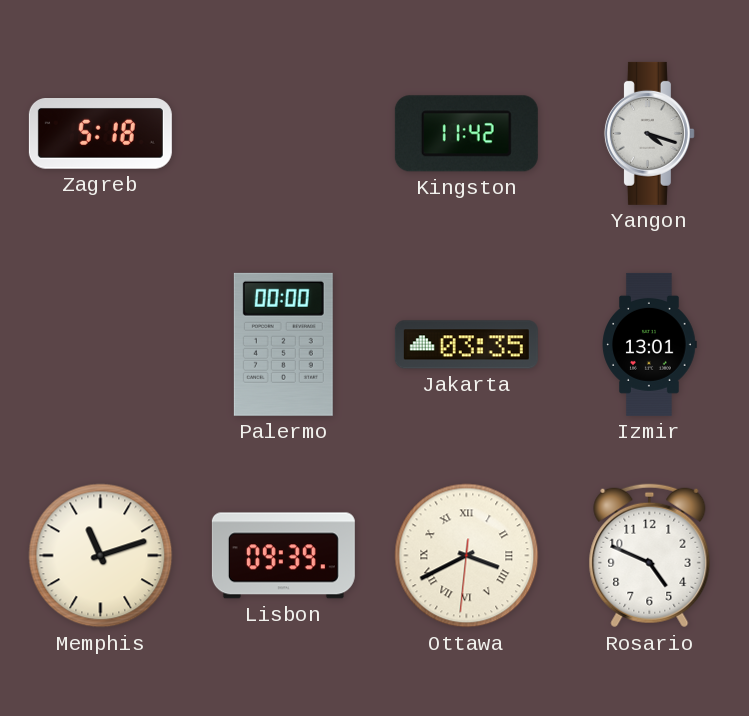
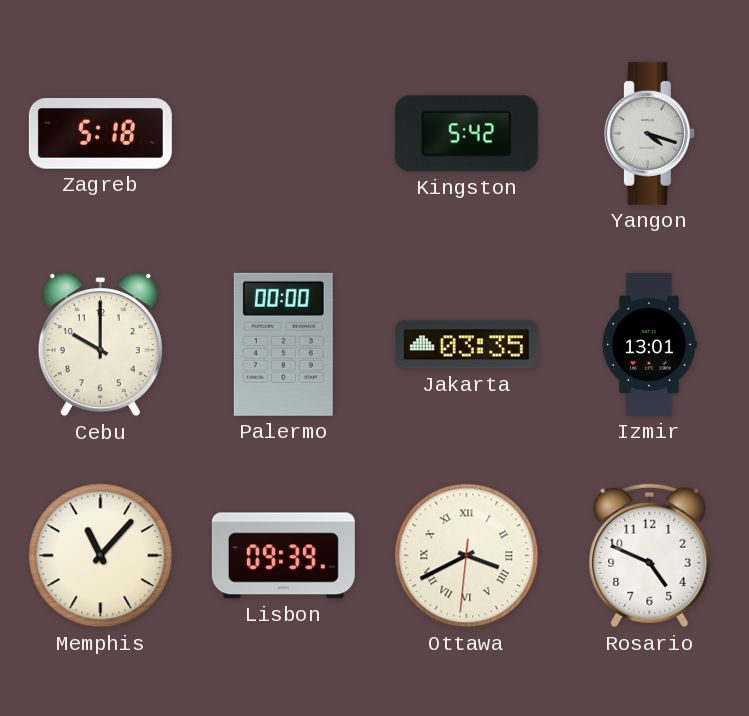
Kingston: 11:42 -> 5:42
Cebu: none -> 10:00
Memphis: 11:12 -> 11:07
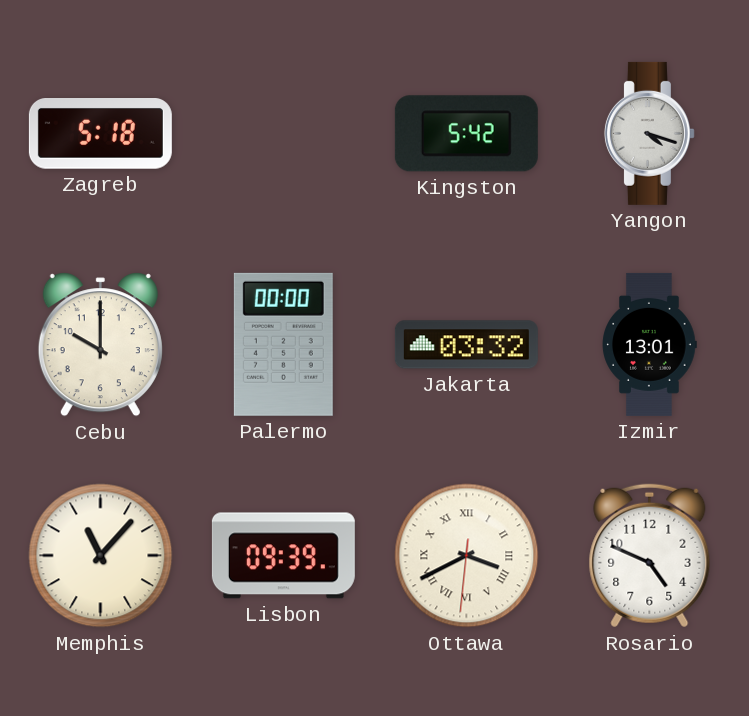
Jakarta: 03:35 -> 03:32
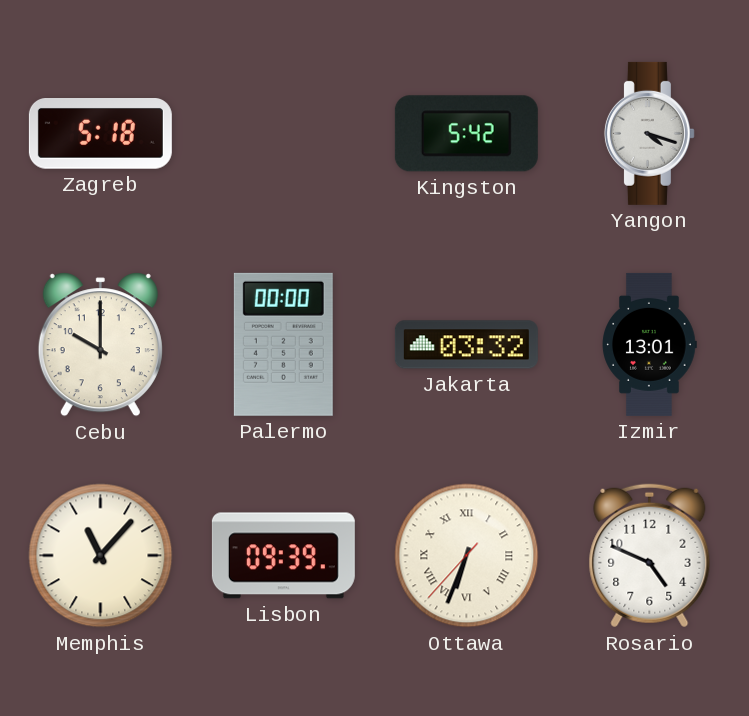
Ottawa: 3:40 -> 6:33
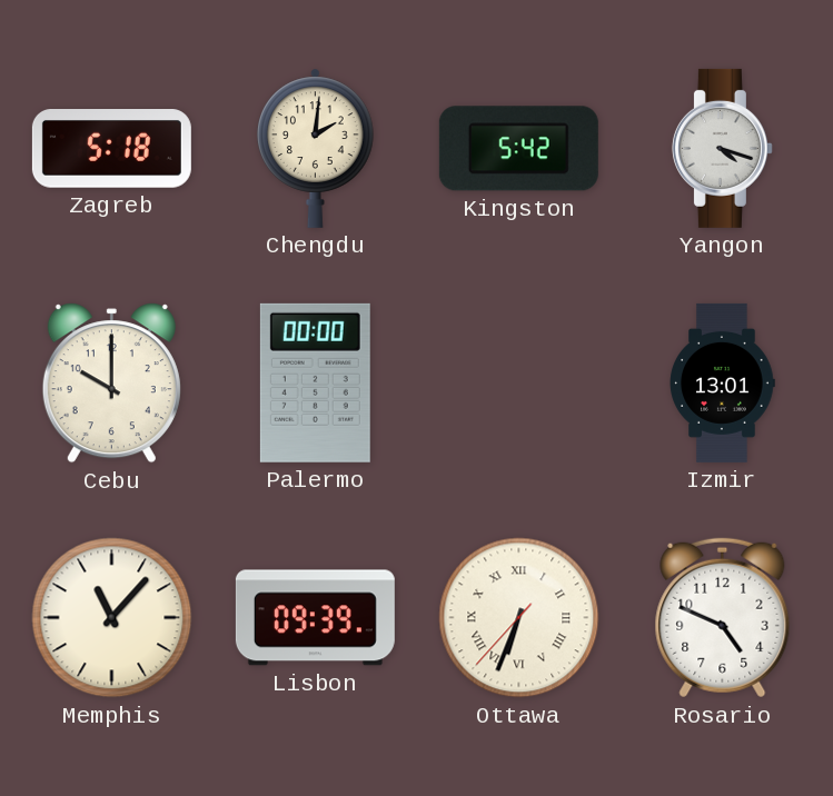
Chengdu: none -> 2:01
Jakarta: 03:32 -> none
